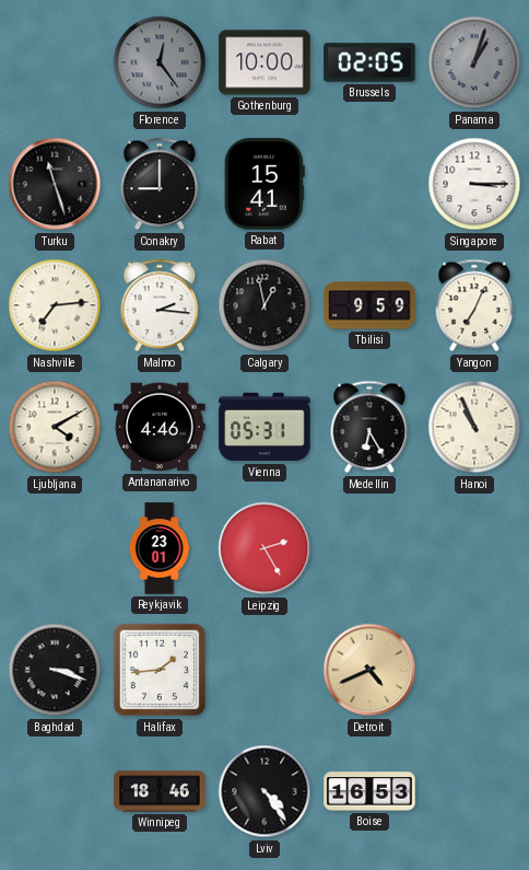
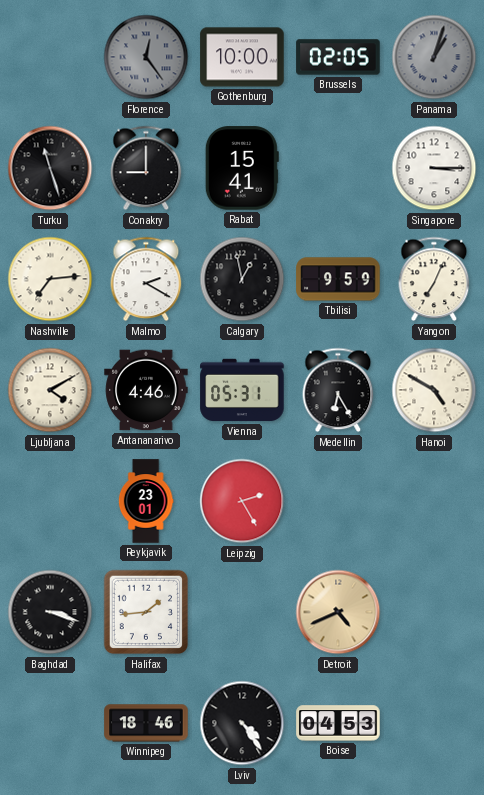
Malmo: 2:16 -> 2:20
Hanoi: 10:56 -> 4:50
Boise: 16:53 -> 04:53
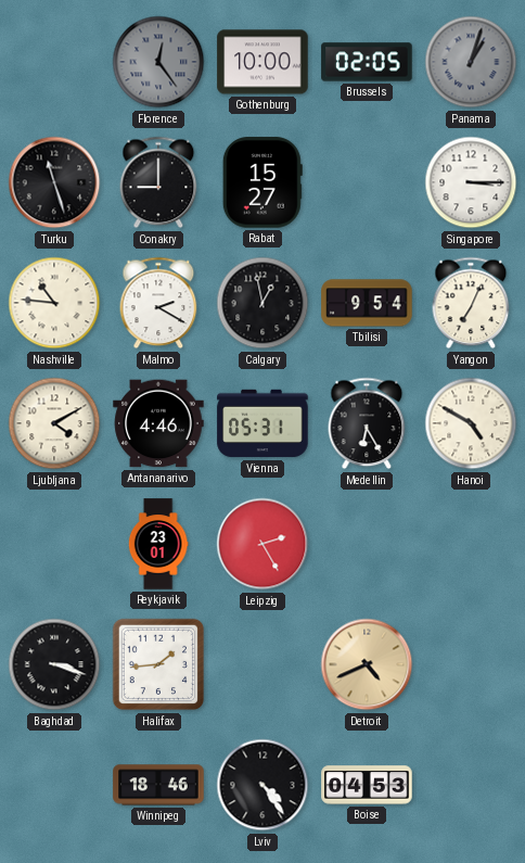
Rabat: 15:41 -> 15:27
Nashville: 7:14 -> 10:46
Tbilisi: 9:59 -> 9:54
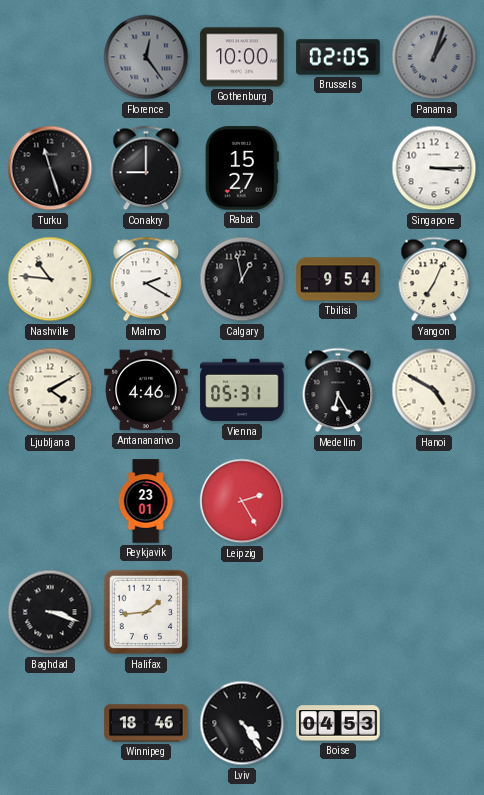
Detroit: 4:41 -> none
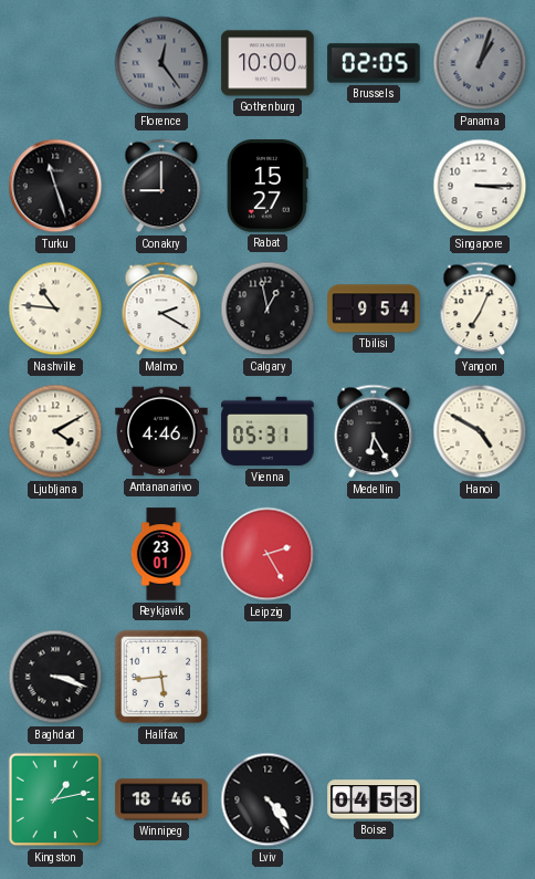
Halifax: 1:44 -> 5:44
Kingston: none -> 1:13
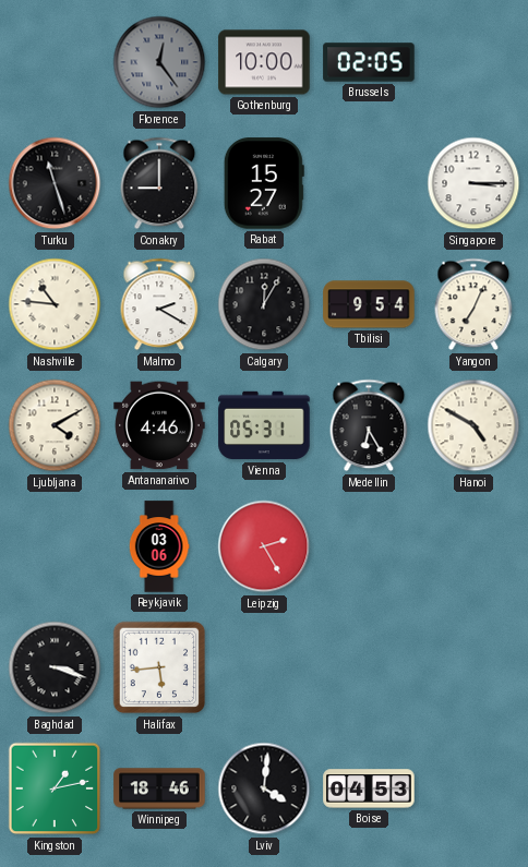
Panama: 1:03 -> none
Calgary: 12:58 -> 12:05
Reykjavik: 23:01 -> 03:06
Lviv: 4:24 -> 4:01
